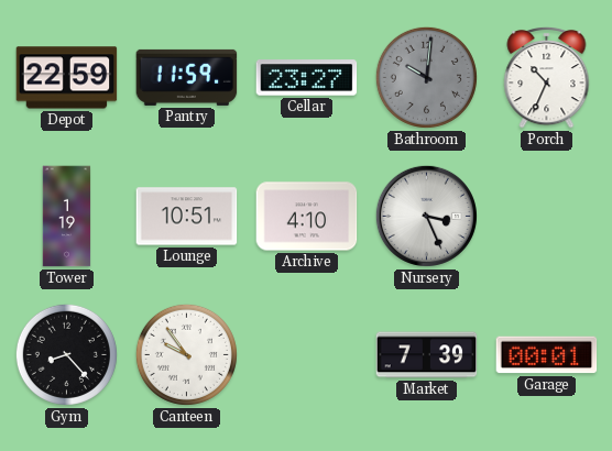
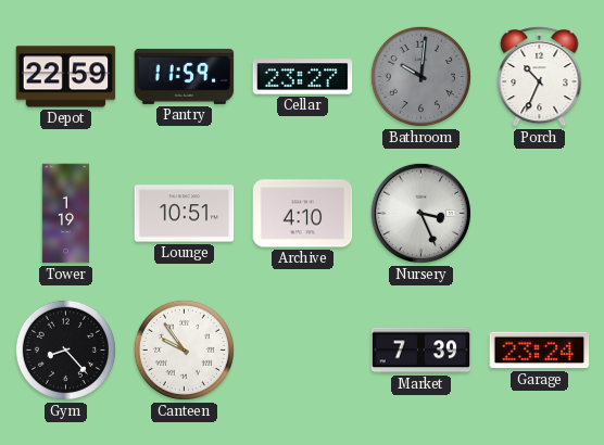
Garage: 00:01 -> 23:24
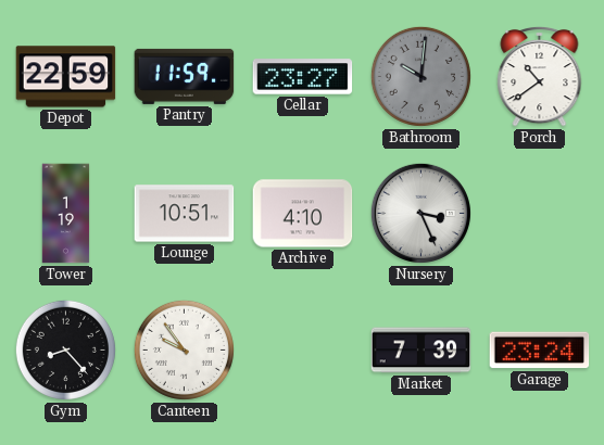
Porch: 10:34 -> 10:39
